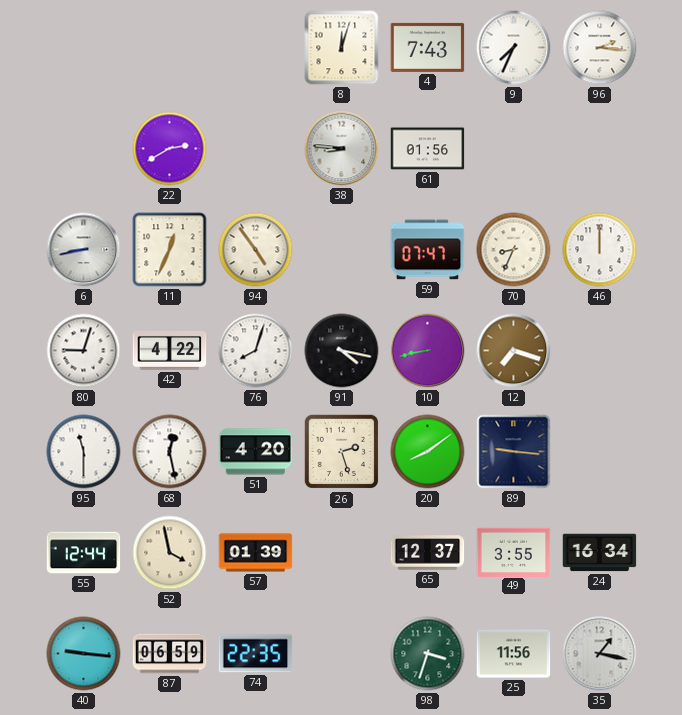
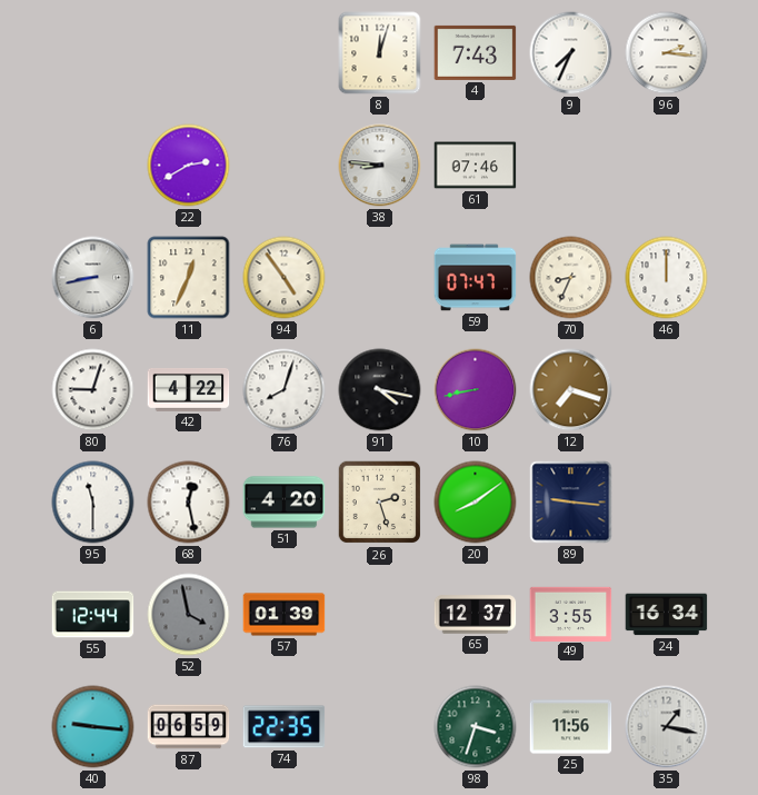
61: 01:56 -> 07:46
52 dial: cream -> grey
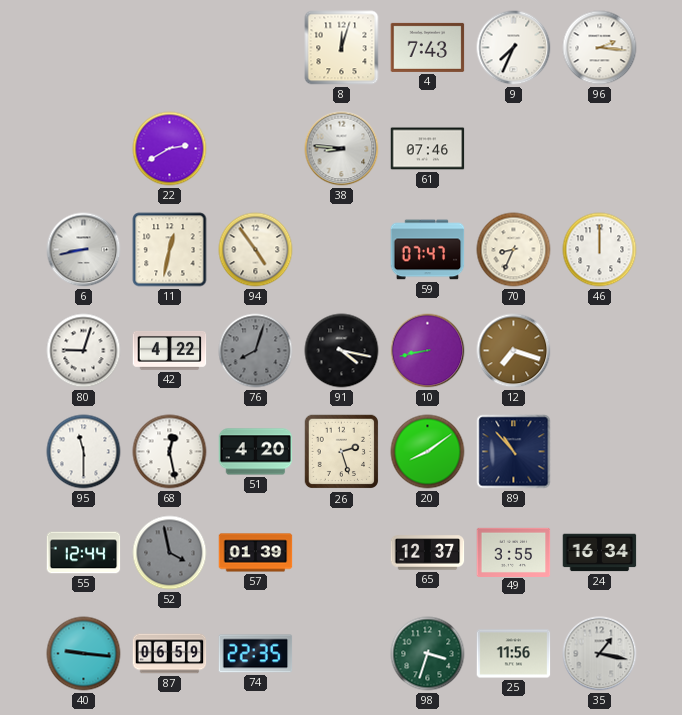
11: 12:34 -> 12:32
76 dial: white -> grey
89: 9:16 -> 10:53
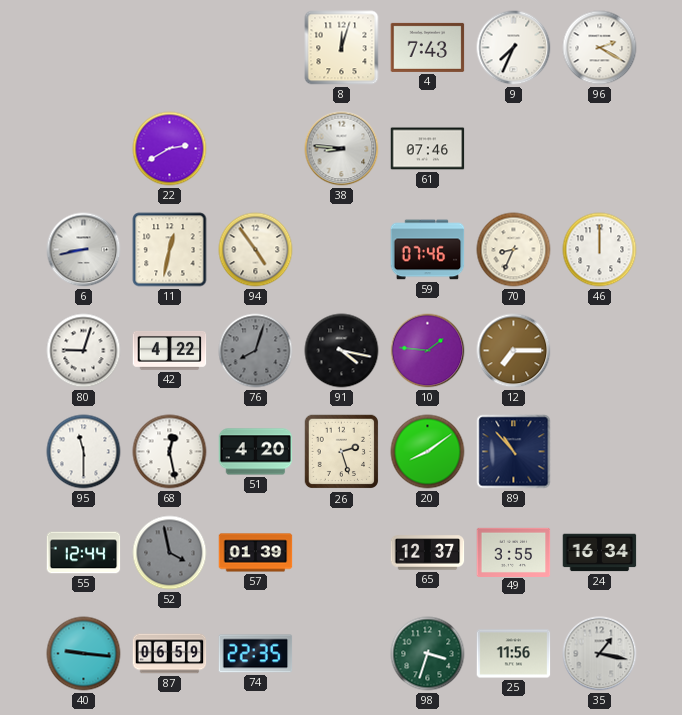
96: 2:16 -> 2:20
59: 07:47 -> 07:46
10: 8:43 -> 1:46
12: 7:18 -> 7:15
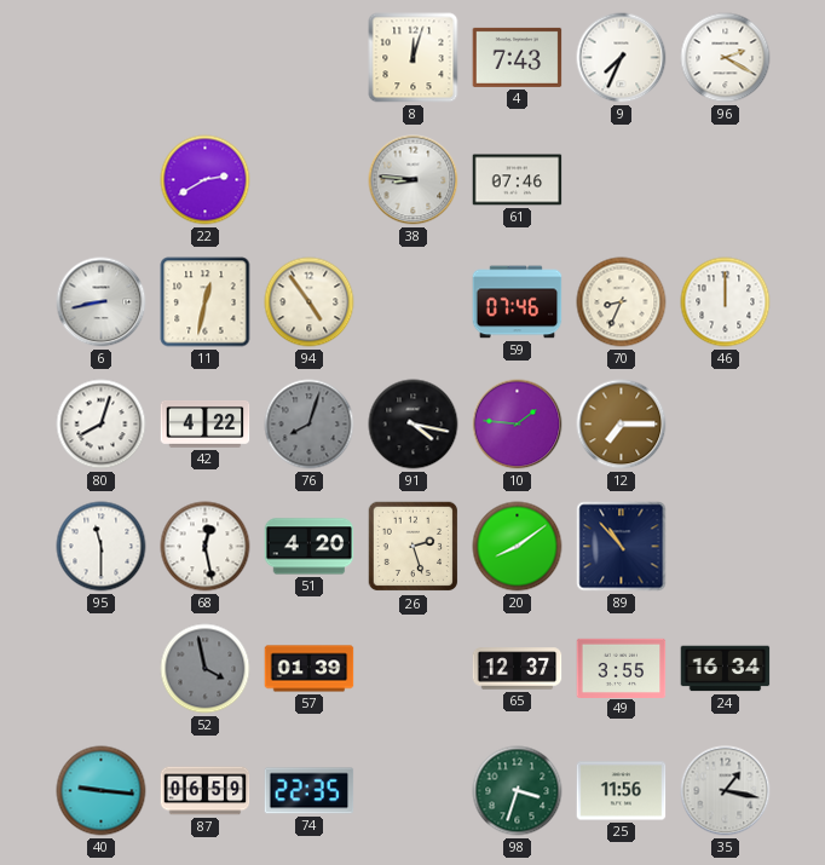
80: 9:03 -> 8:03
55: 12:44 -> none
